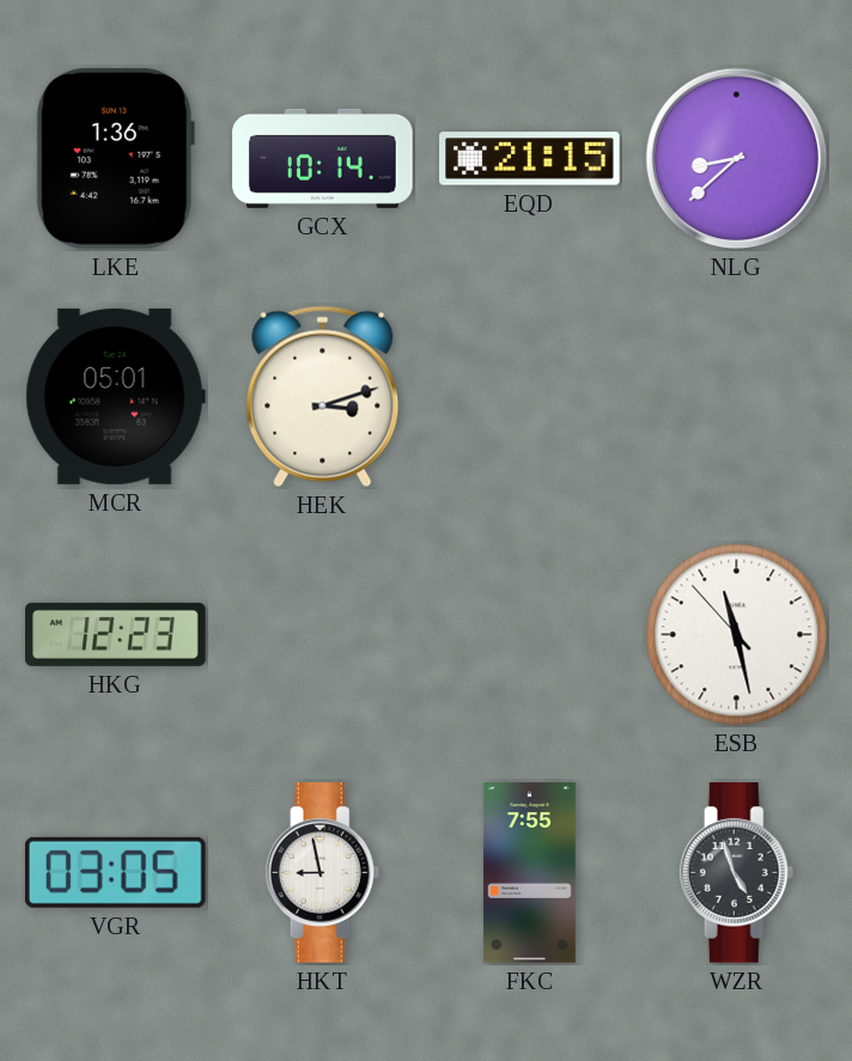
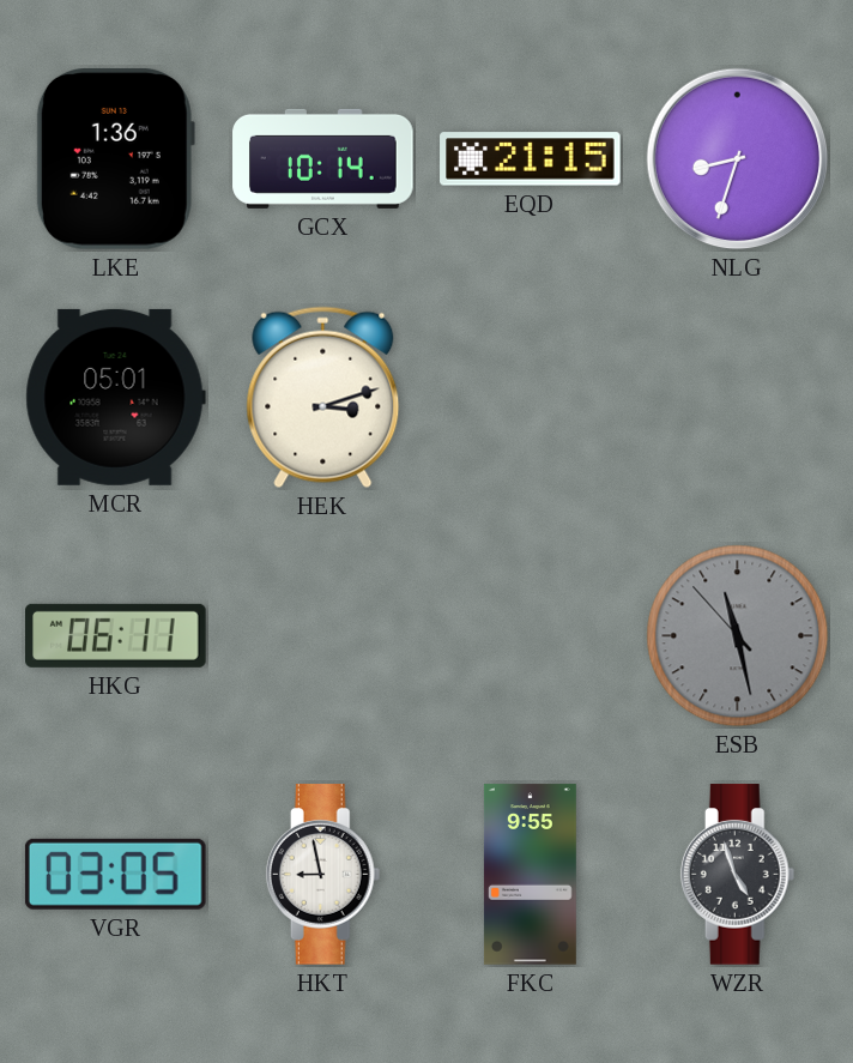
NLG: 8:38 -> 8:33
HKG: 12:23 -> 06:11
ESB dial: white -> grey
FKC: 7:55 -> 9:55
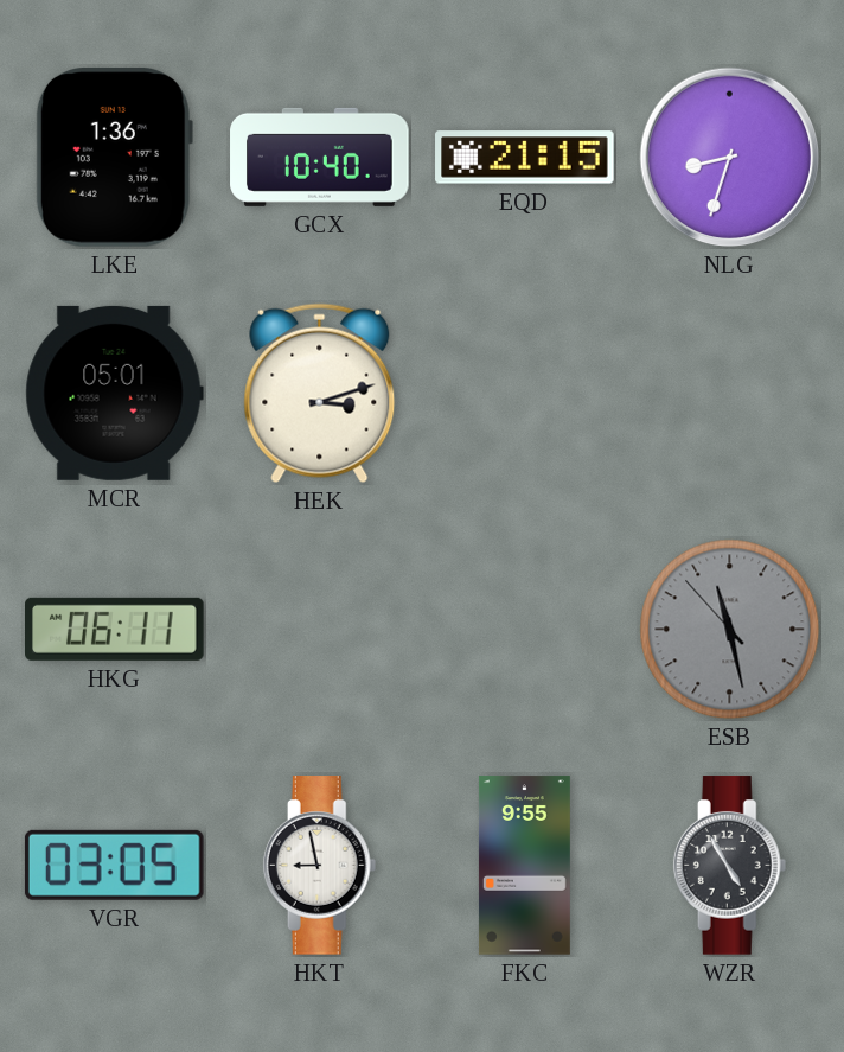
GCX: 10:14 -> 10:40
WZR: 4:57 -> 4:55
